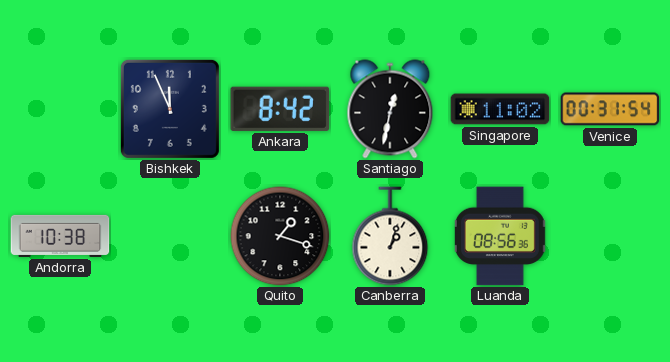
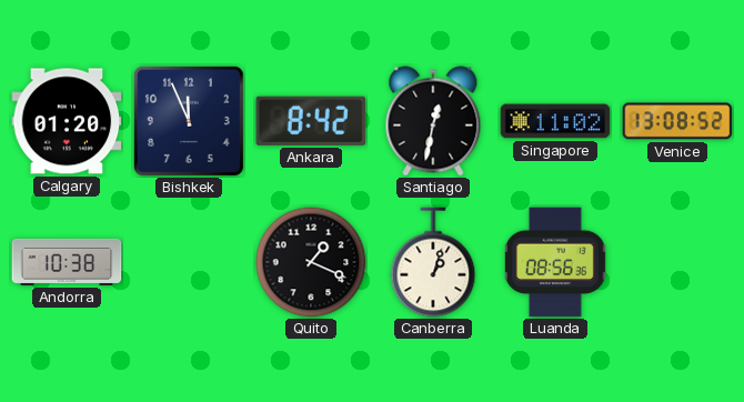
Calgary: none -> 01:20
Venice: 00:31 -> 13:08
Quito: 1:18 -> 1:19
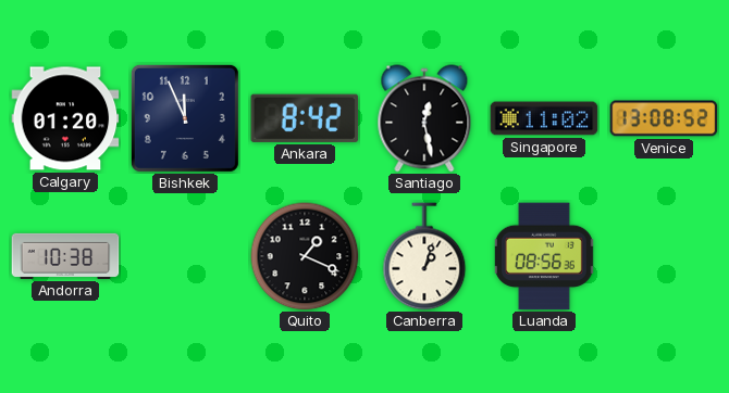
Santiago: 12:32 -> 12:28
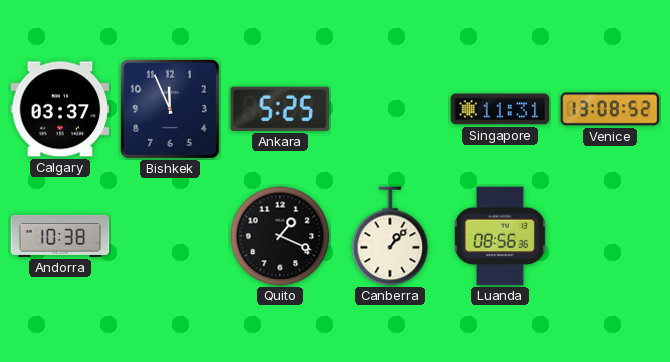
Calgary: 01:20 -> 03:37
Ankara: 8:42 -> 5:25
Santiago: 12:28 -> none
Singapore: 11:02 -> 11:31
Canberra: 1:03 -> 1:07
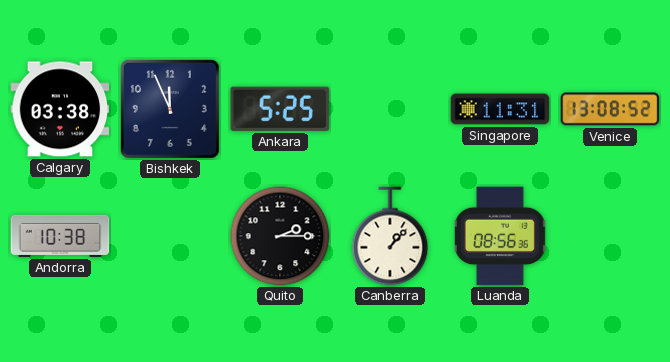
Calgary: 03:37 -> 03:38
Quito: 1:19 -> 2:15
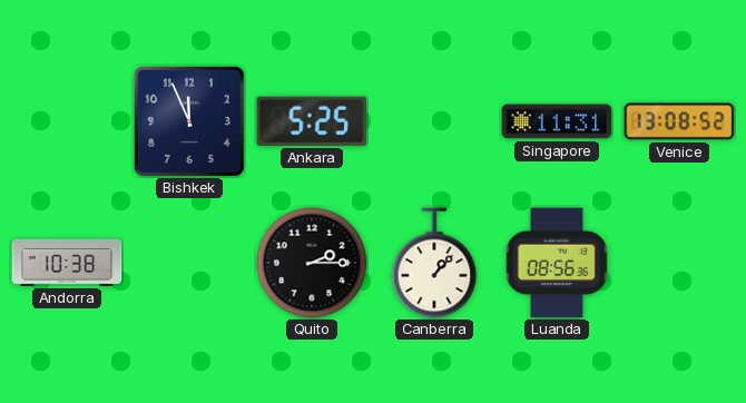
Calgary: 03:38 -> none
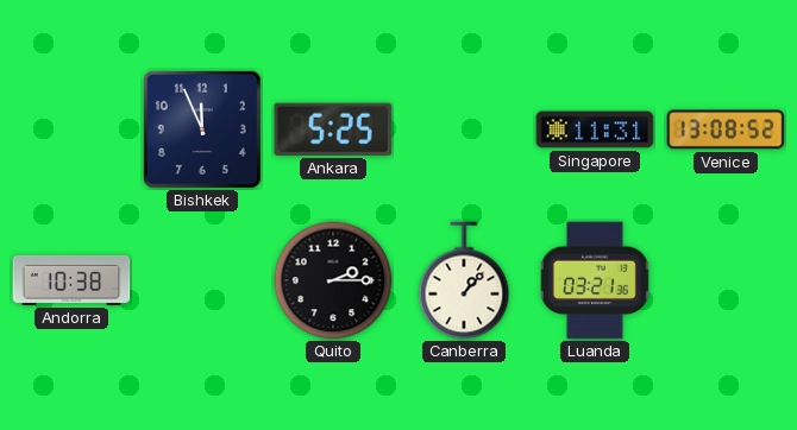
Luanda: 08:56 -> 03:21
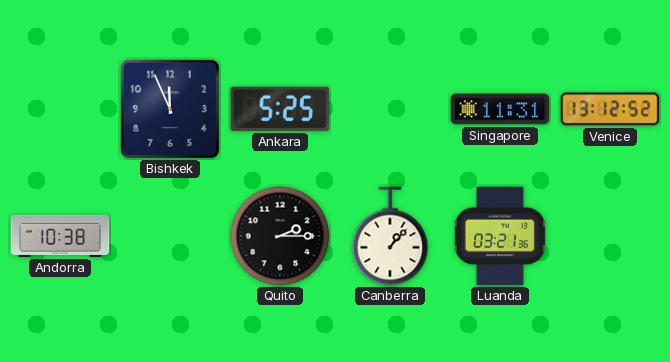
Venice: 13:08 -> 13:12
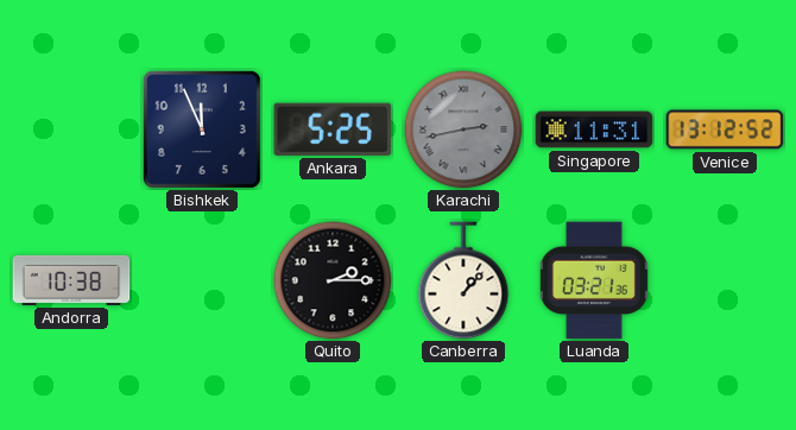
Karachi: none -> 2:43
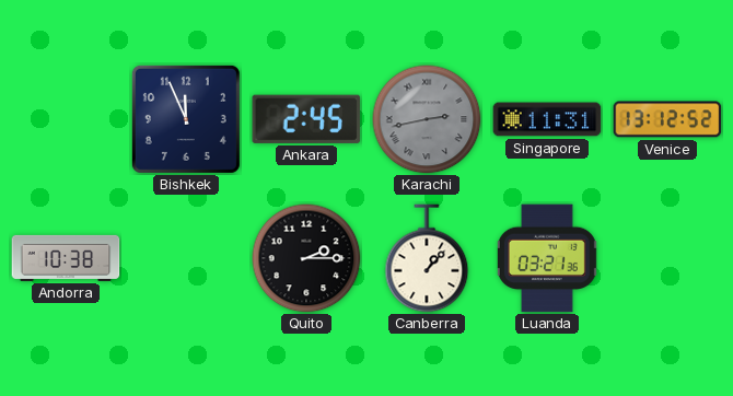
Ankara: 5:25 -> 2:45
